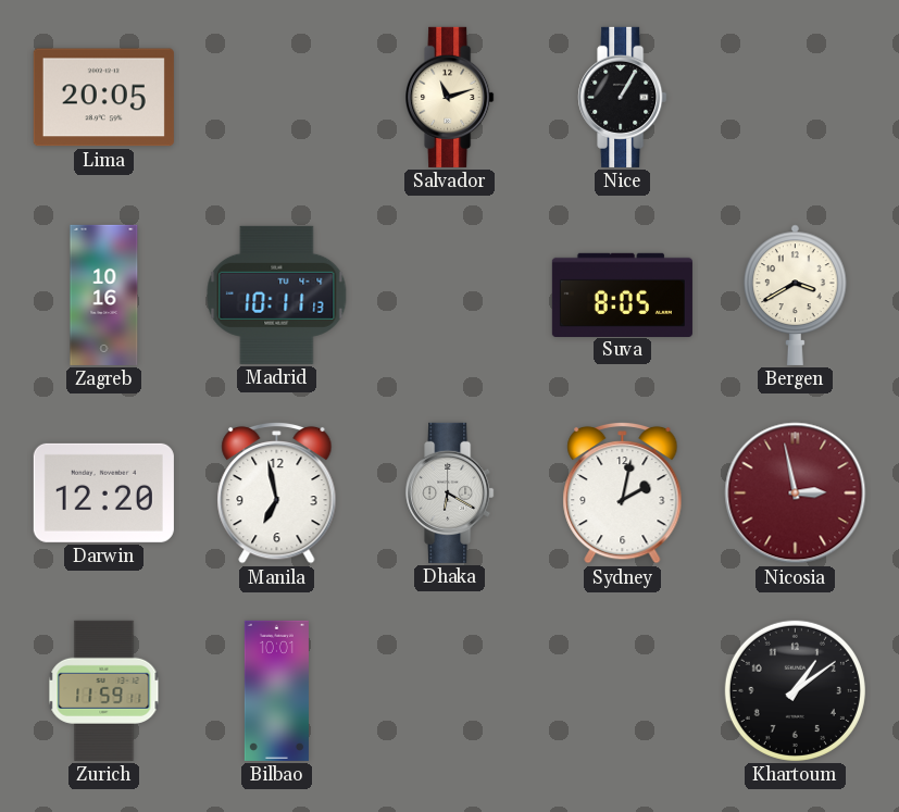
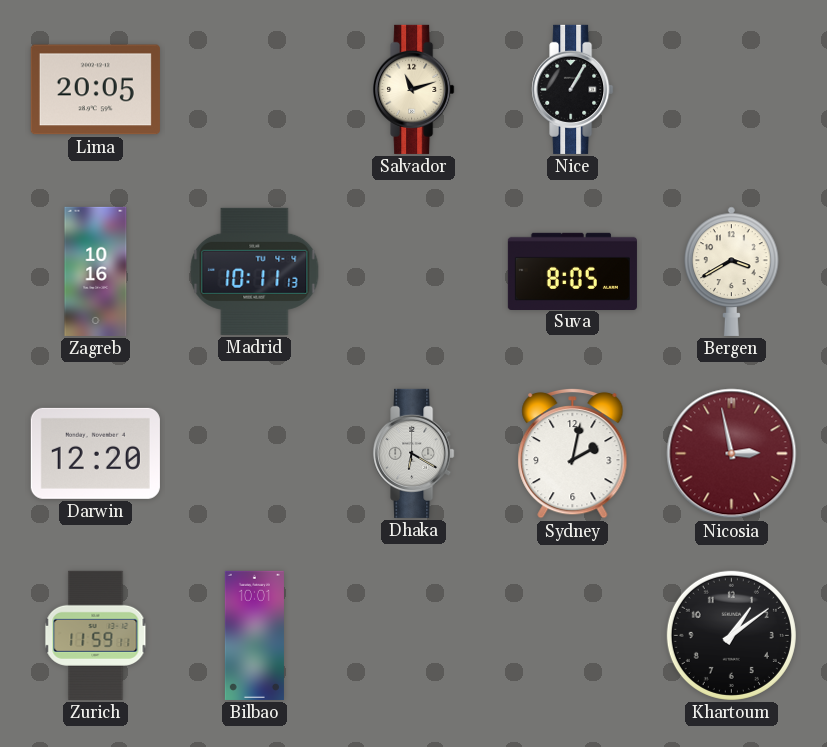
Manila: 6:58 -> none
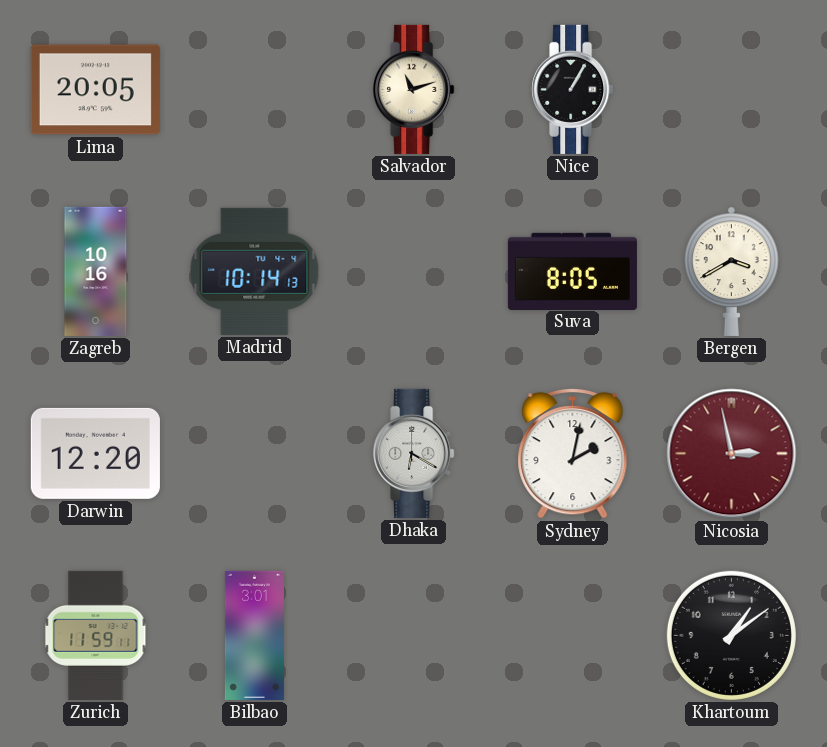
Madrid: 10:11 -> 10:14
Bilbao: 10:01 -> 3:01
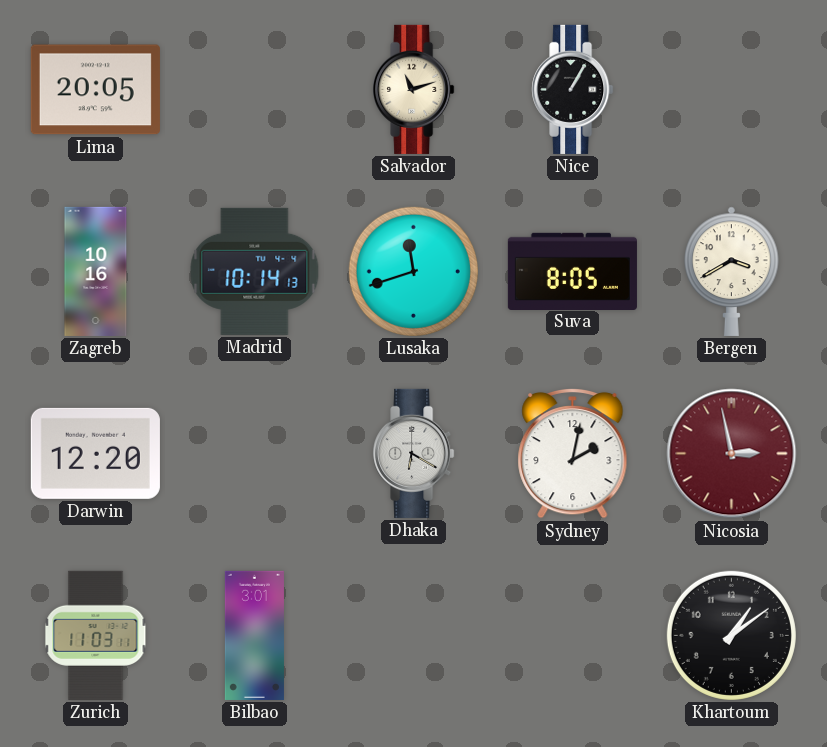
Lusaka: none -> 11:42
Zurich: 11:59 -> 11:03
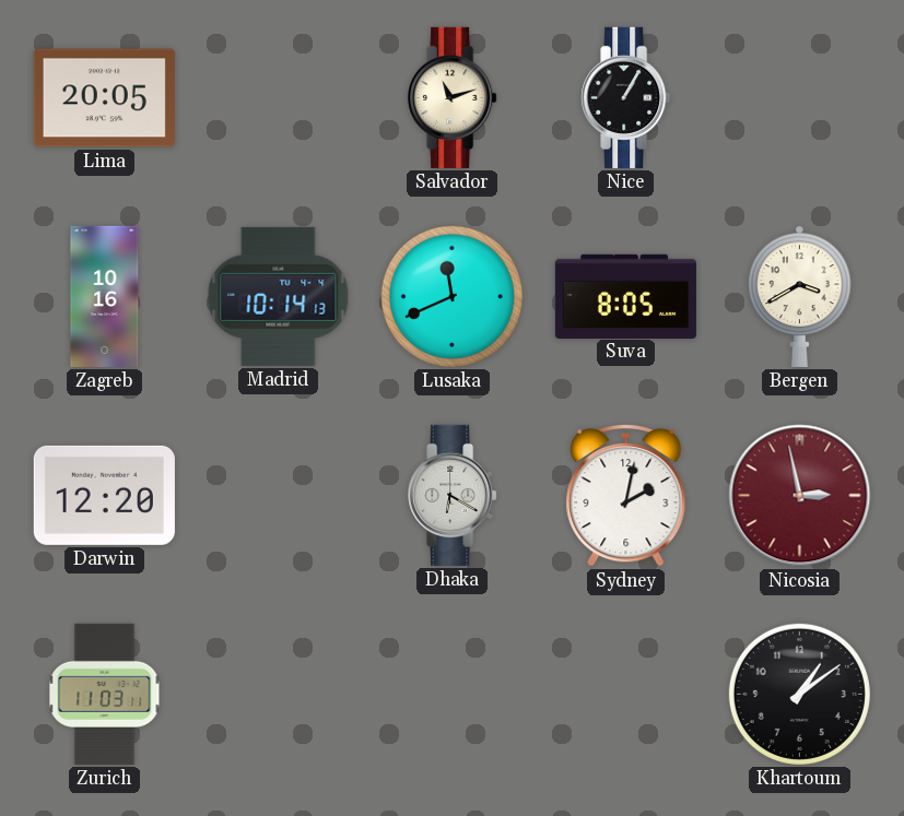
Lusaka: 11:42 -> 11:41
Bilbao: 3:01 -> none
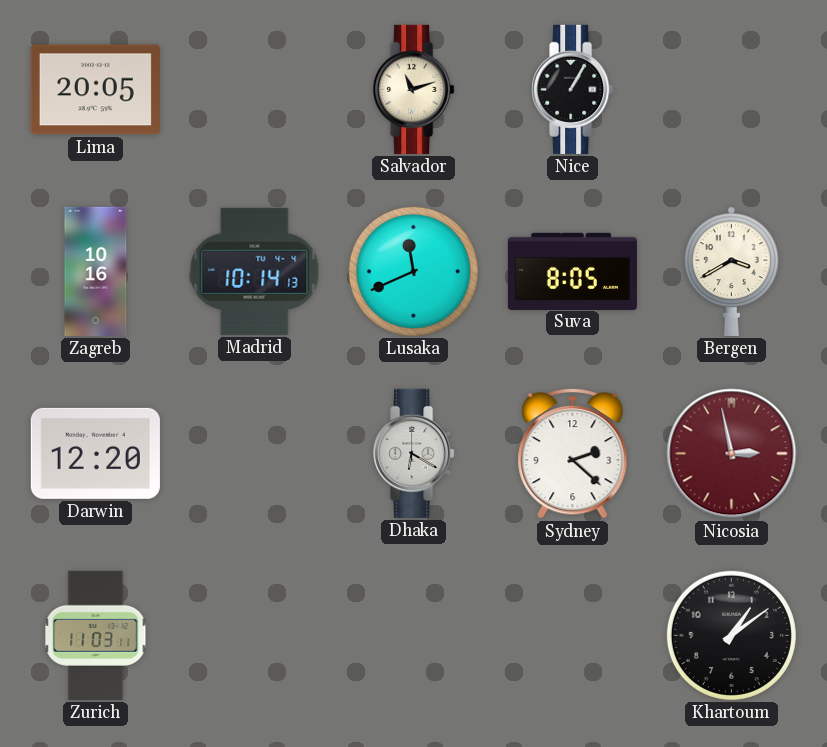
Sydney: 2:02 -> 2:22
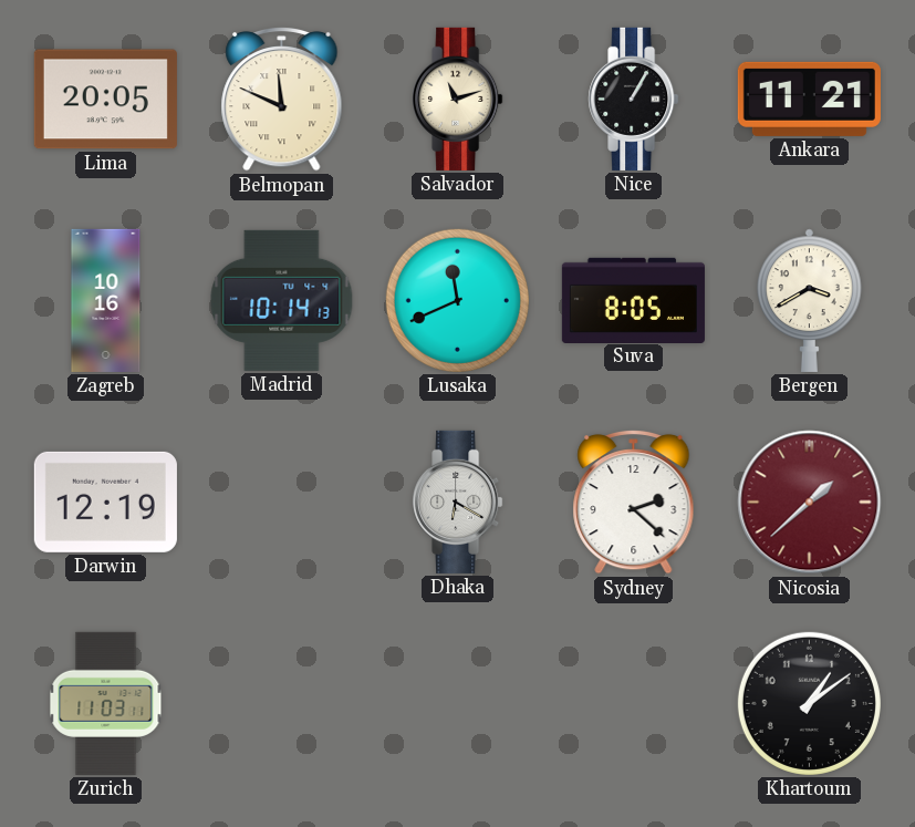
Belmopan: none -> 11:49
Ankara: none -> 11:21
Darwin: 12:20 -> 12:19
Nicosia: 2:58 -> 1:38
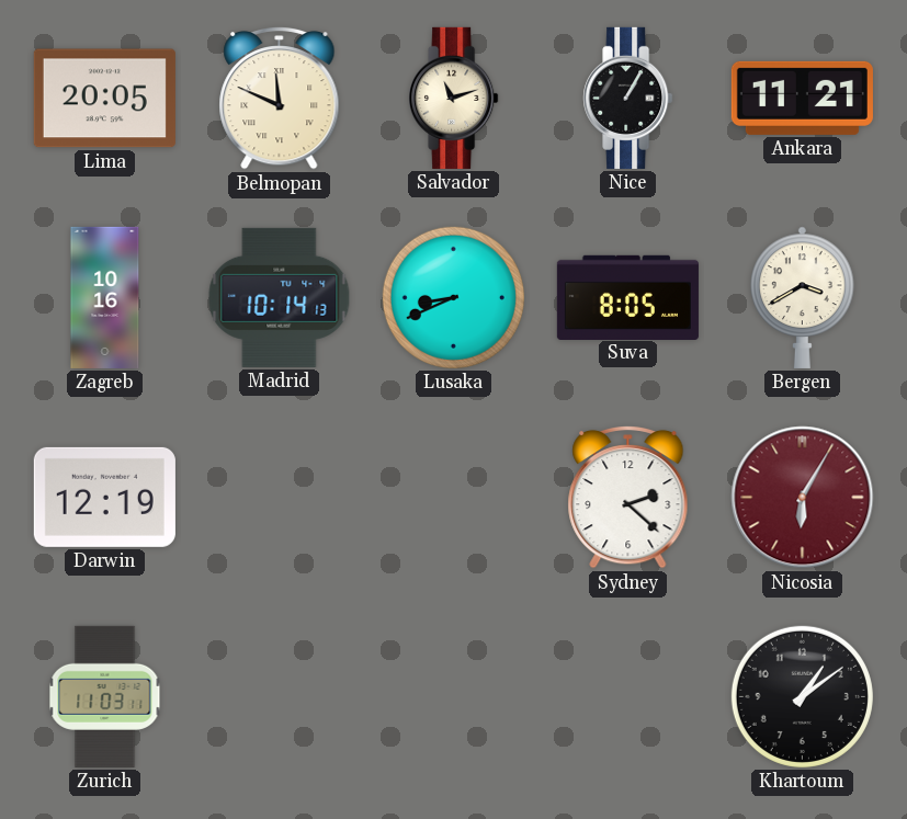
Lusaka: 11:41 -> 8:41
Dhaka: 6:20 -> none
Nicosia: 1:38 -> 6:05
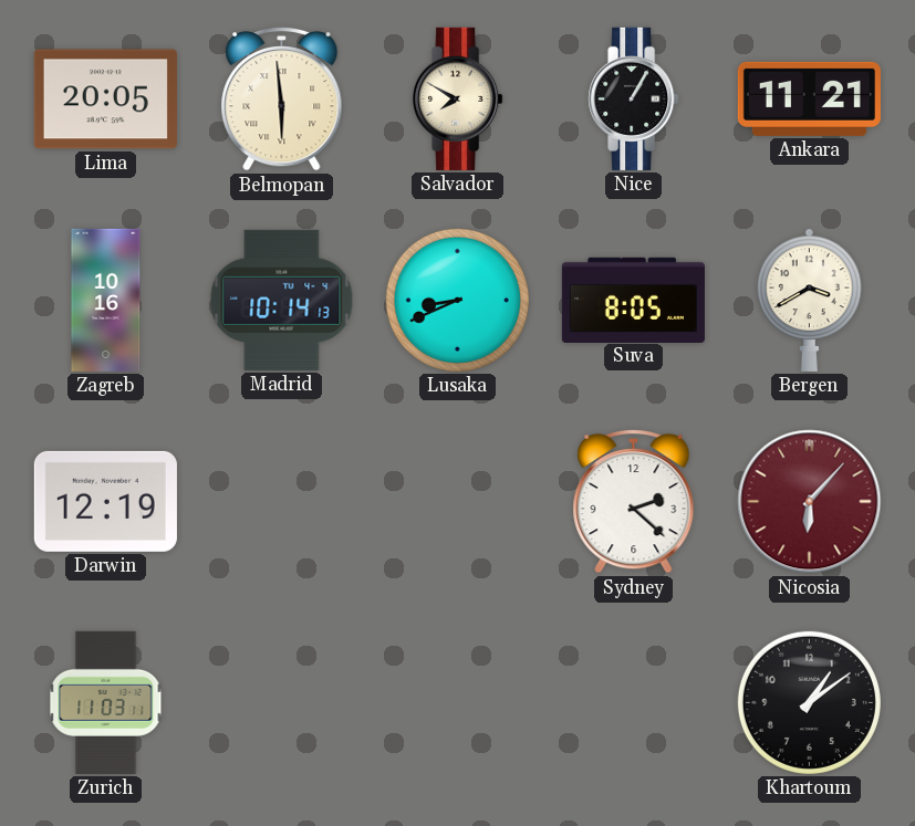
Belmopan: 11:49 -> 5:59
Salvador: 11:12 -> 7:50
Nicosia: 6:05 -> 6:07
